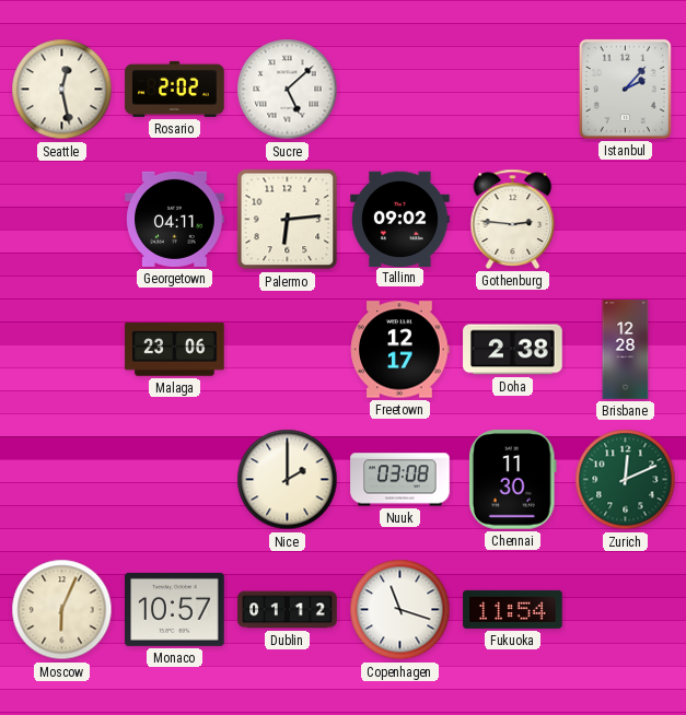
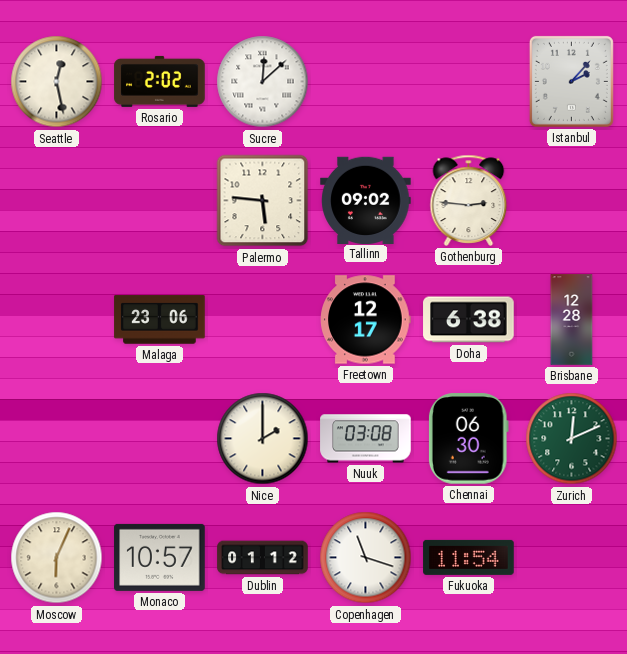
Sucre: 5:08 -> 12:08
Georgetown: 04:11 -> none
Palermo: 6:14 -> 5:46
Doha: 2:38 -> 6:38
Chennai: 11:30 -> 06:30
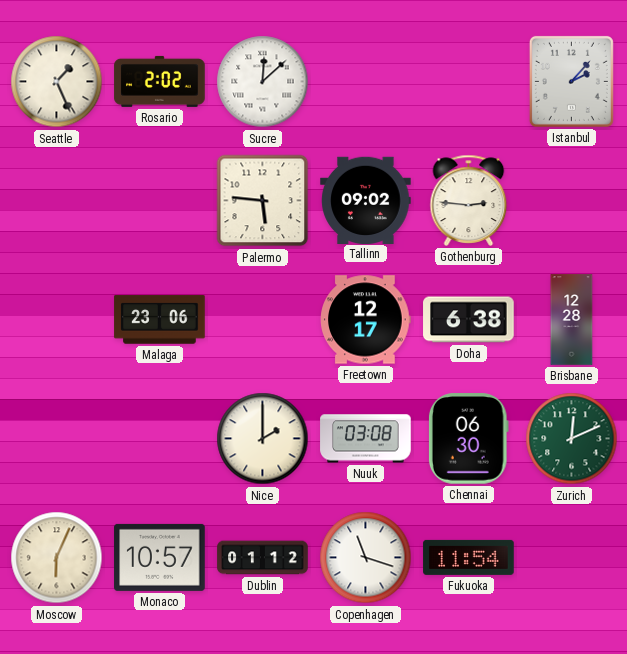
Seattle: 12:28 -> 1:26
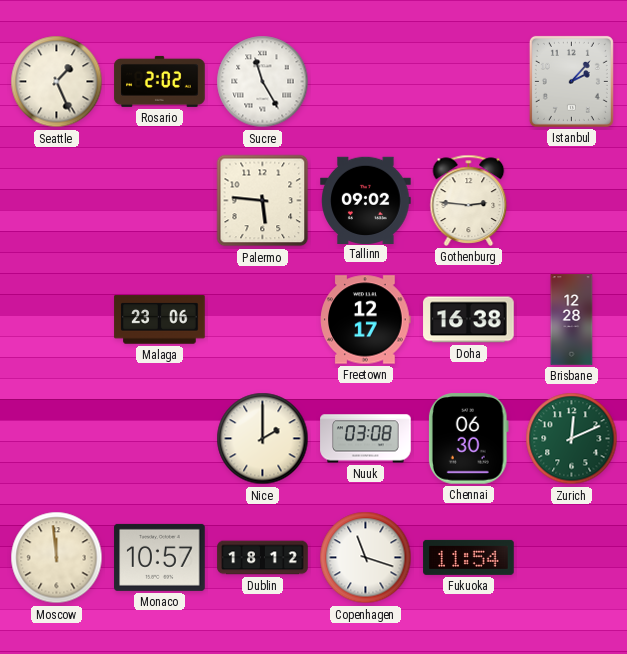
Sucre: 12:08 -> 11:25
Doha: 6:38 -> 16:38
Moscow: 6:04 -> 11:59
Dublin: 01:12 -> 18:12
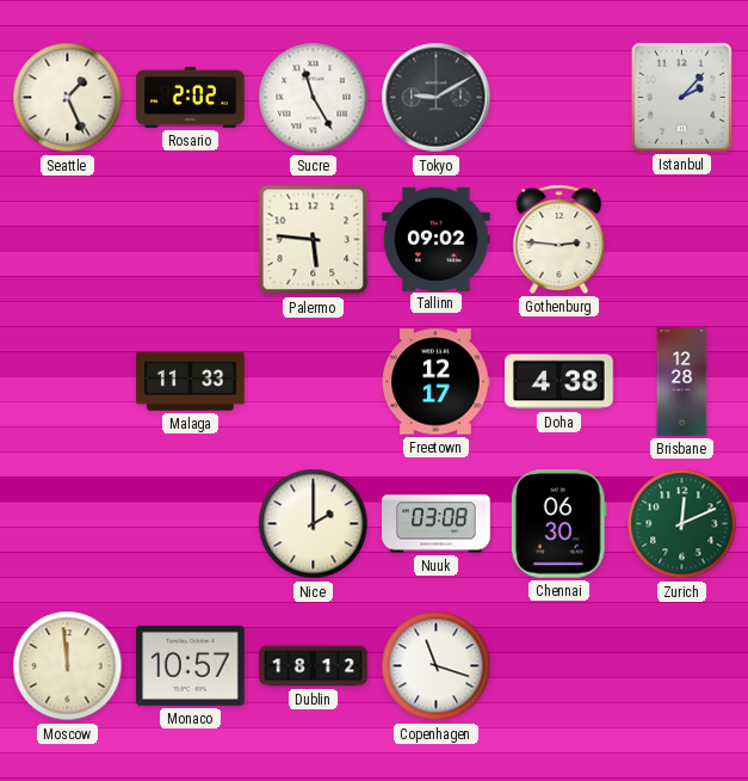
Tokyo: none -> 9:10
Malaga: 23:06 -> 11:33
Doha: 16:38 -> 4:38
Fukuoka: 11:54 -> none
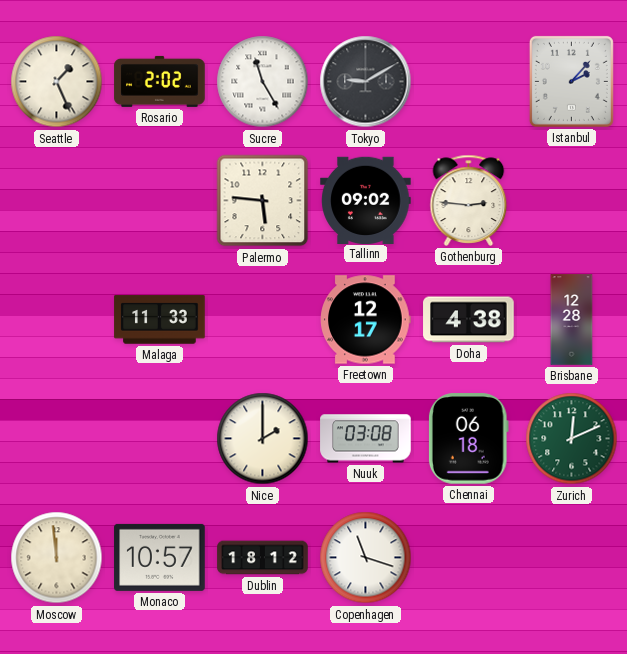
Chennai: 06:30 -> 06:18
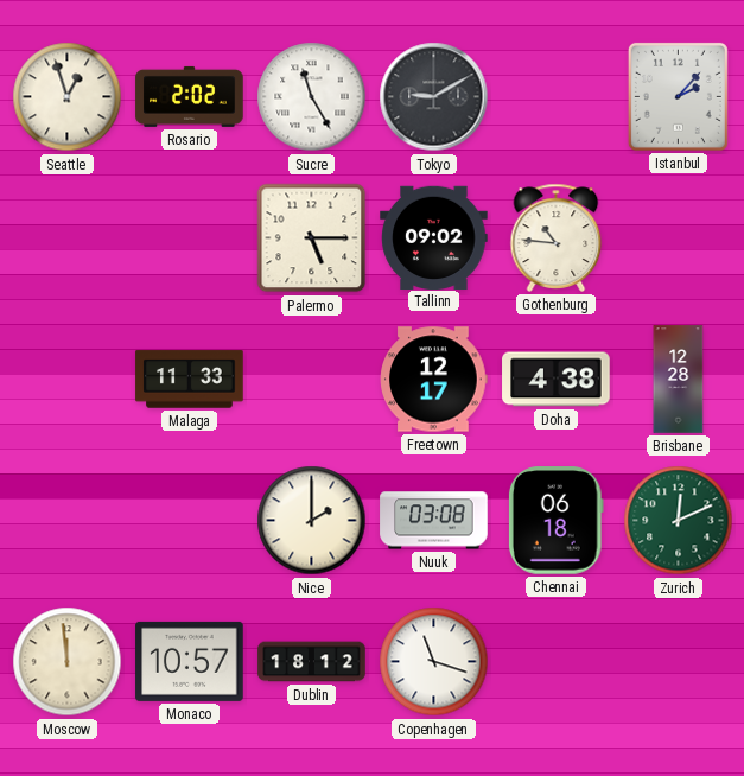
Seattle: 1:26 -> 12:57
Palermo: 5:46 -> 5:15
Gothenburg: 2:46 -> 10:46
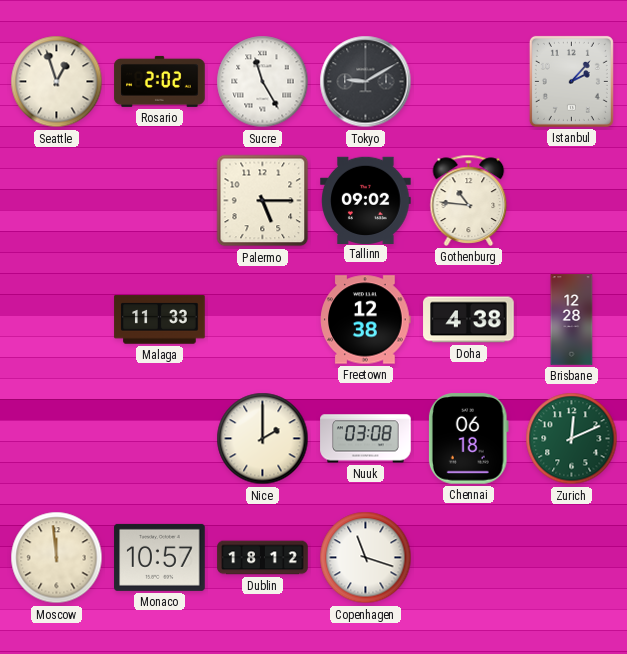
Freetown: 12:17 -> 12:38
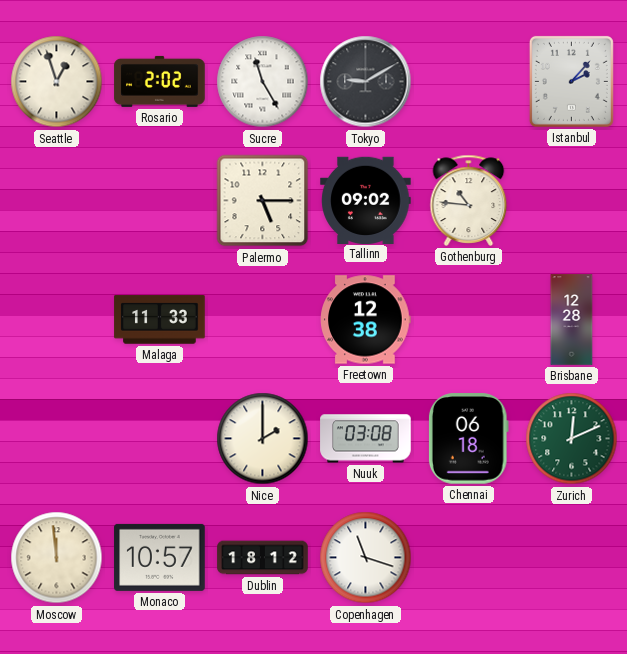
Doha: 4:38 -> none
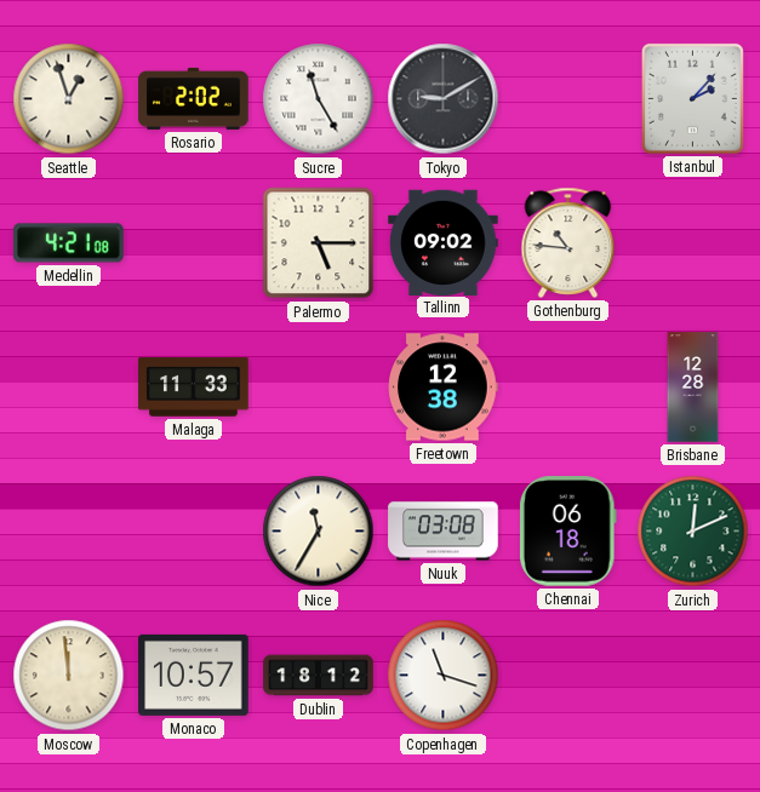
Medellin: none -> 4:21
Nice: 2:00 -> 11:35
